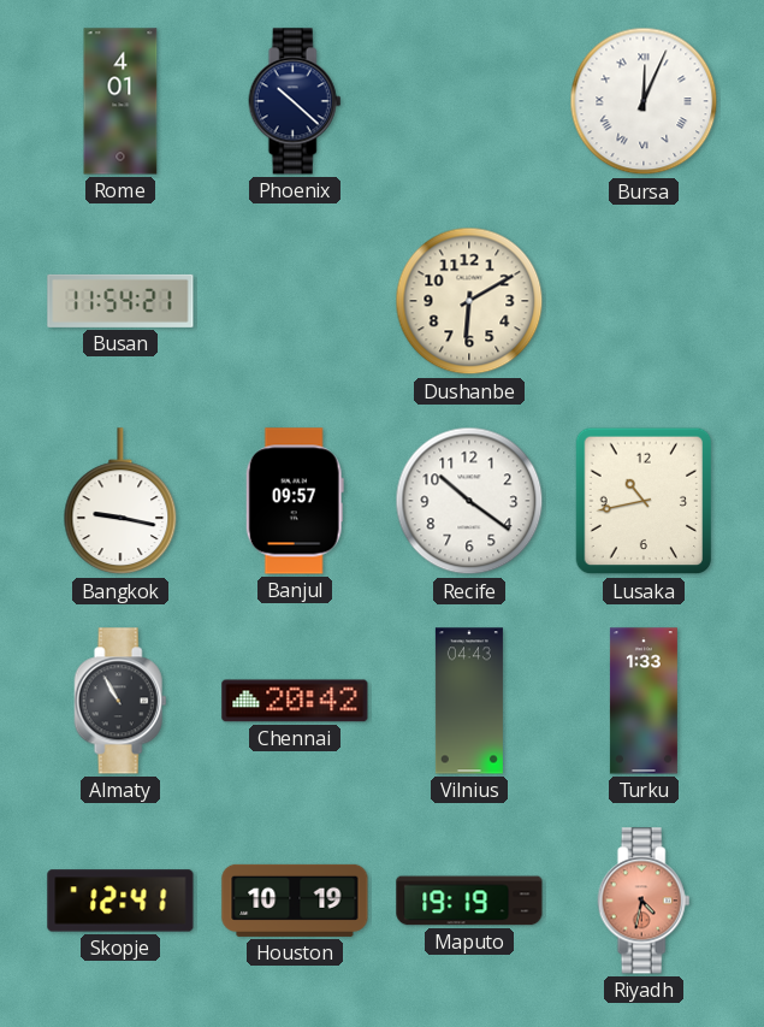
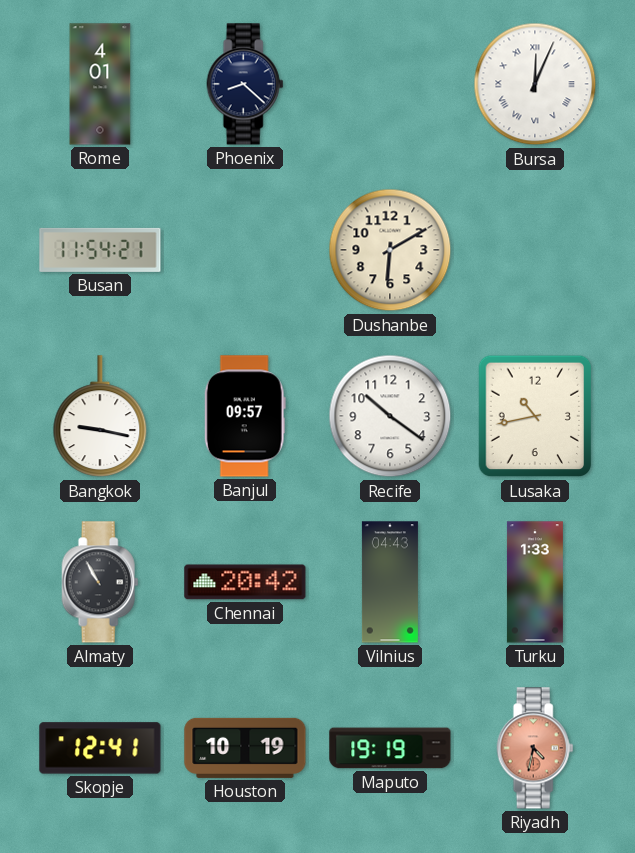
Phoenix: 10:22 -> 8:22
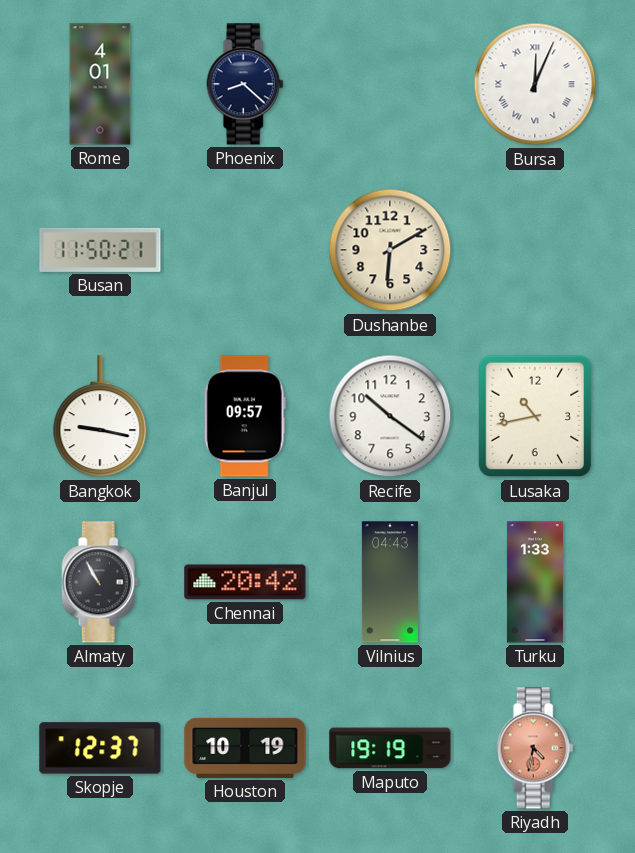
Busan: 11:54 -> 11:50
Skopje: 12:41 -> 12:37
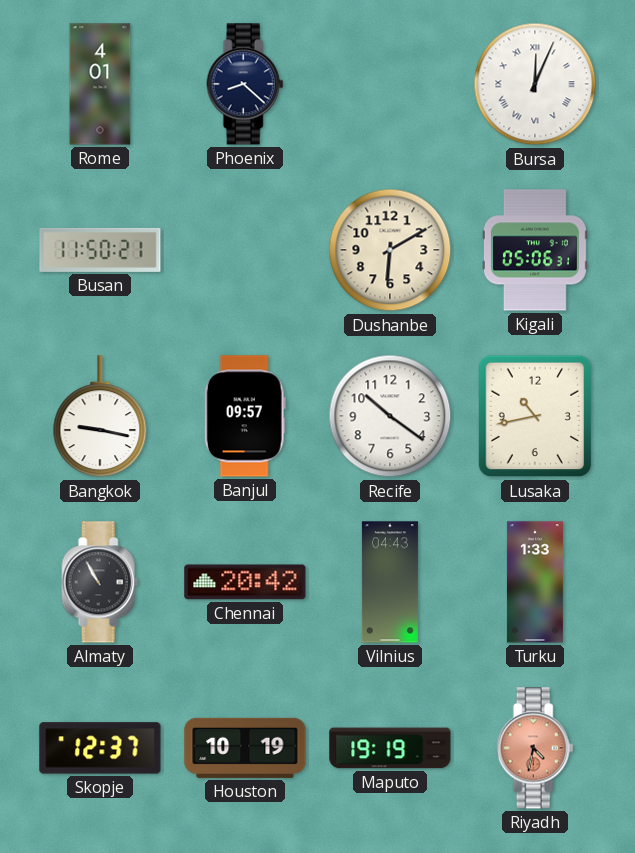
Kigali: none -> 05:06
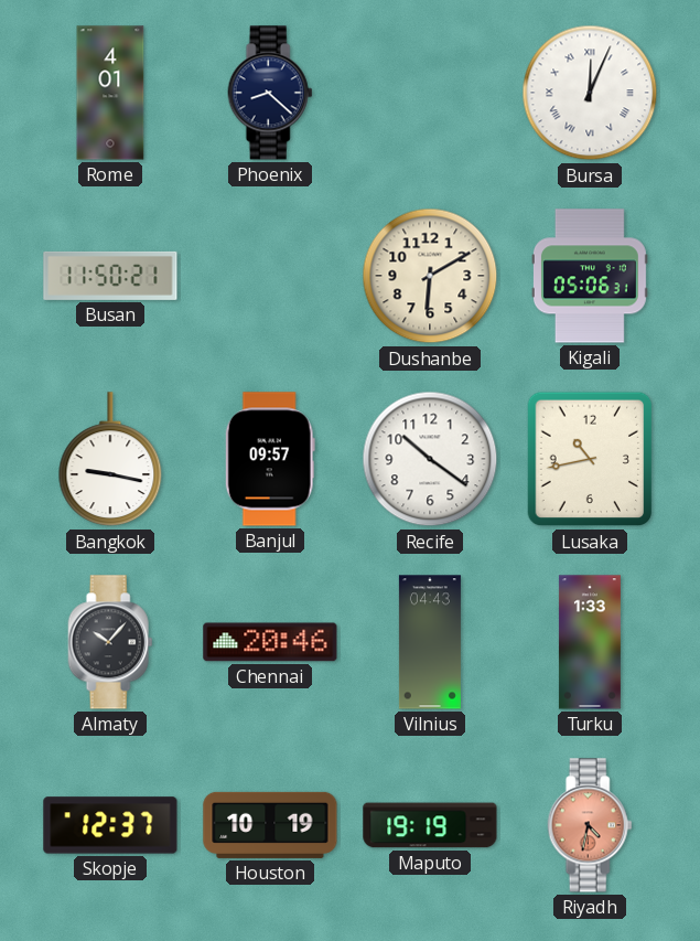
Almaty: 10:55 -> 10:07
Chennai: 20:42 -> 20:46
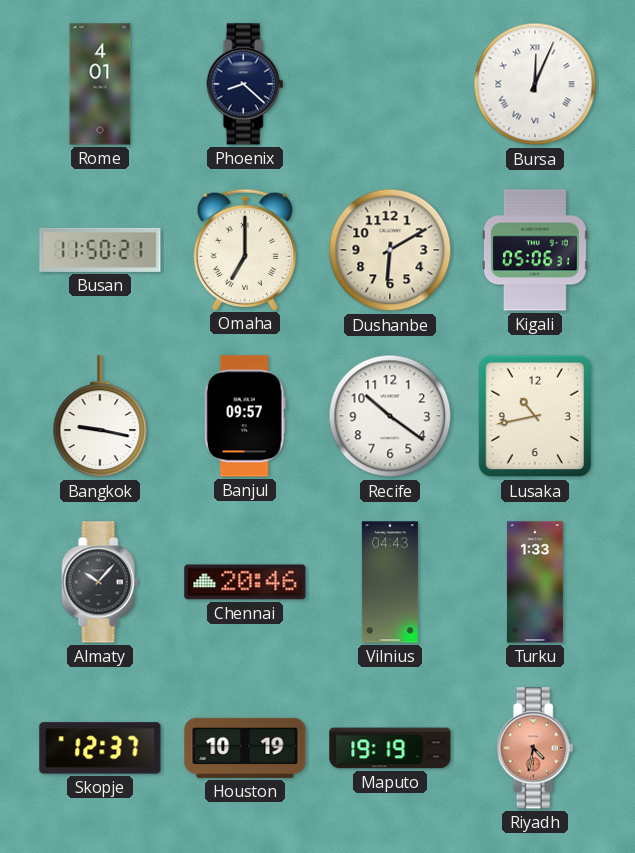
Omaha: none -> 7:00
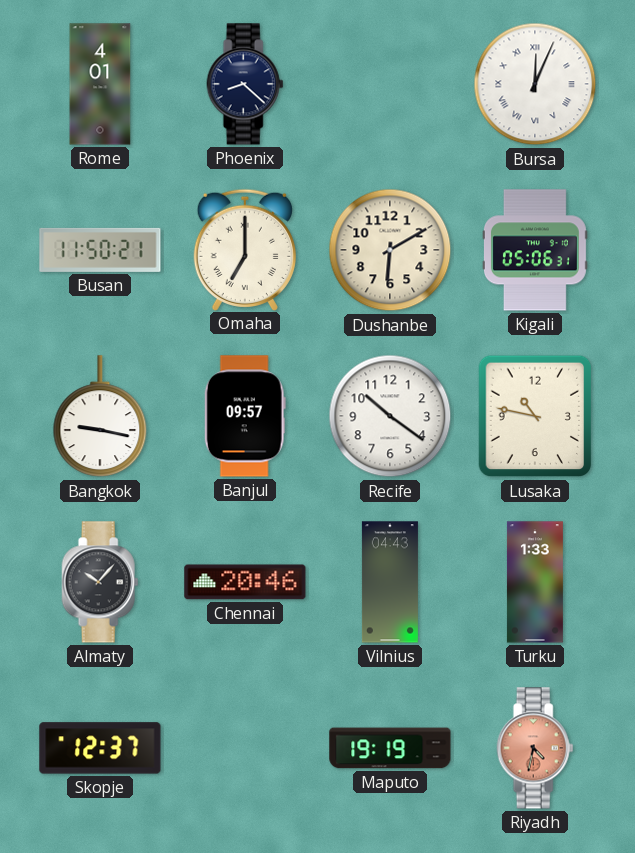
Lusaka: 10:43 -> 10:47
Houston: 10:19 -> none
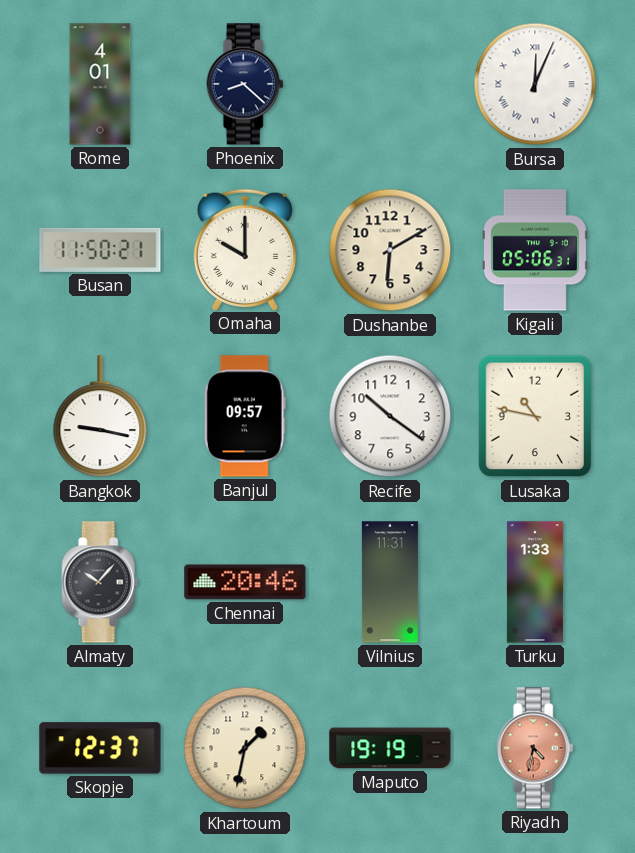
Omaha: 7:00 -> 10:00
Vilnius: 04:43 -> 11:31
Khartoum: none -> 1:32
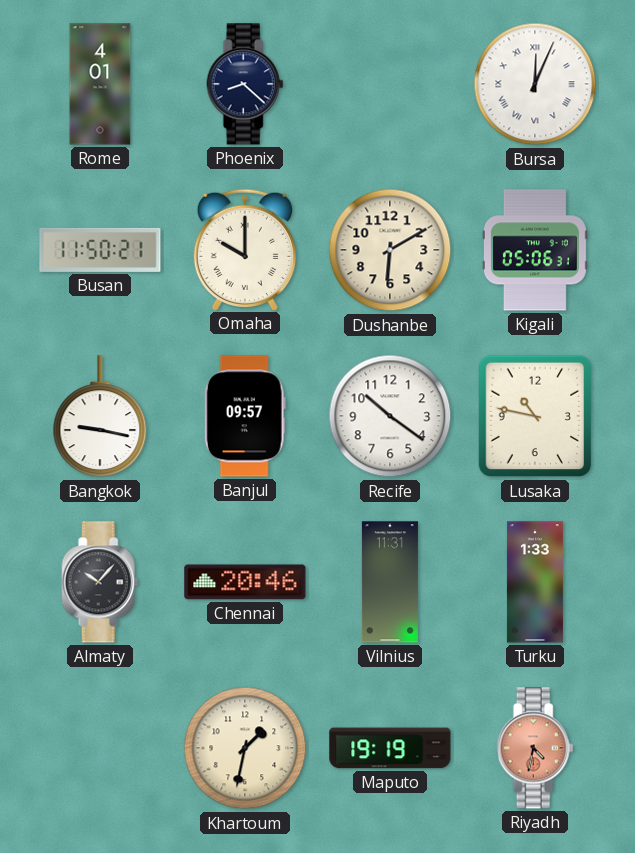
Skopje: 12:37 -> none
